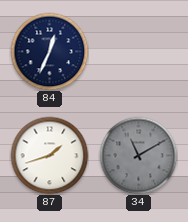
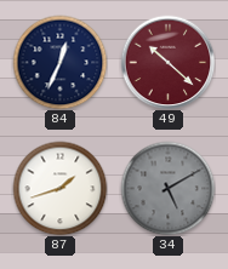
49: none -> 10:22
34: 11:10 -> 5:10
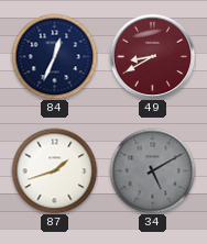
49: 10:22 -> 8:40
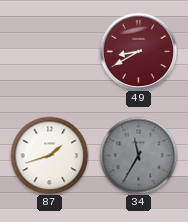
84: 12:34 -> none
34: 5:10 -> 11:35
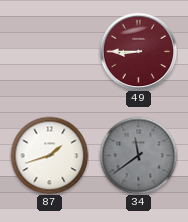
49: 8:40 -> 8:45
34: 11:35 -> 11:39
